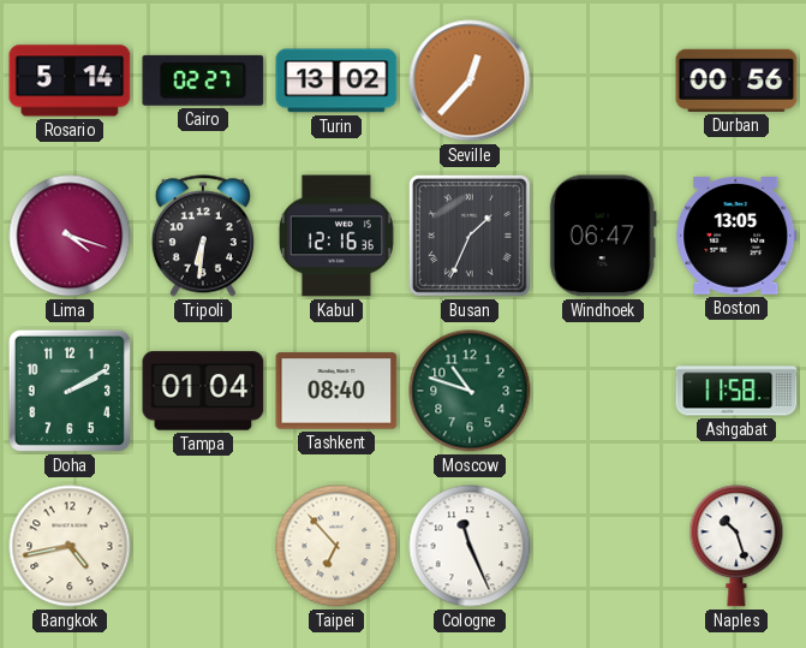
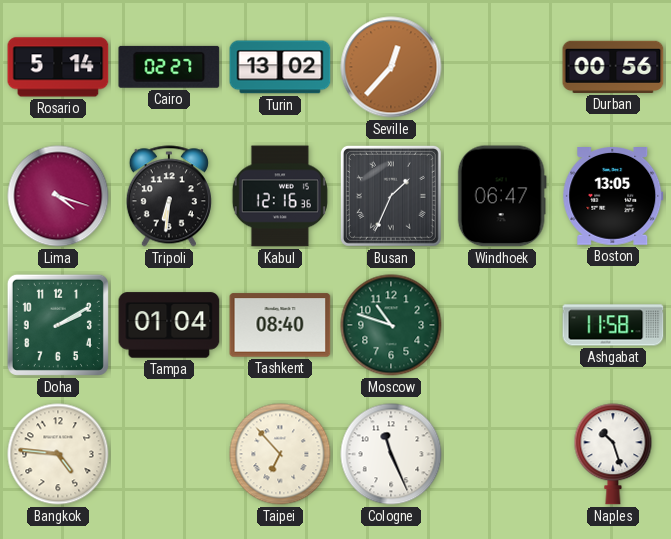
Bangkok: 4:43 -> 4:46
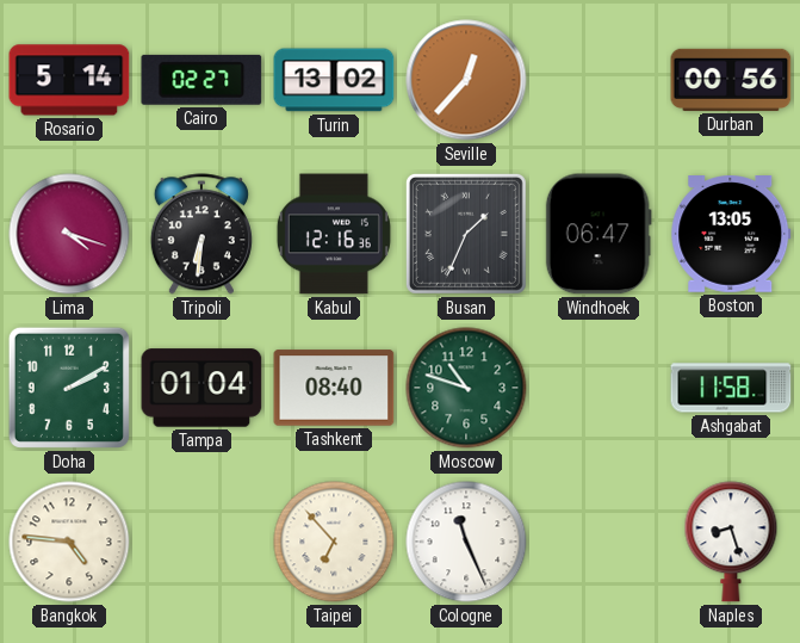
Naples: 10:27 -> 8:27
